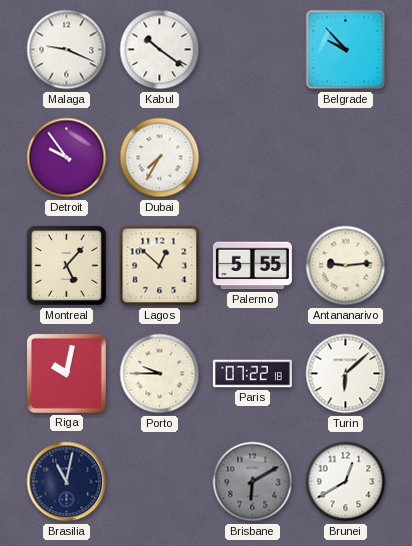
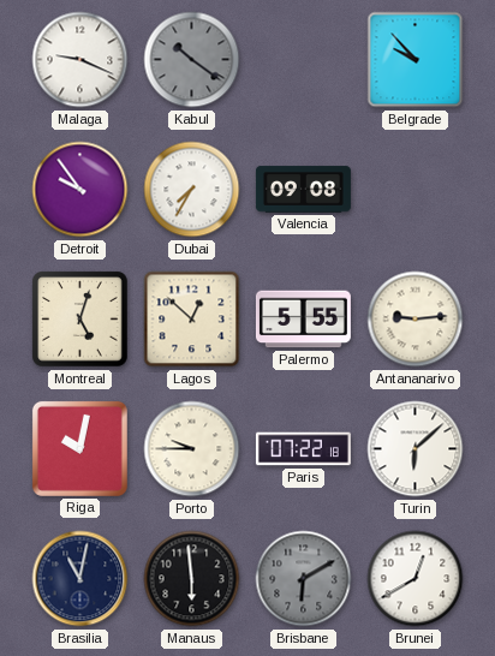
Kabul dial: white -> grey
Valencia: none -> 09:08
Montreal: 5:07 -> 5:03
Manaus: none -> 5:59
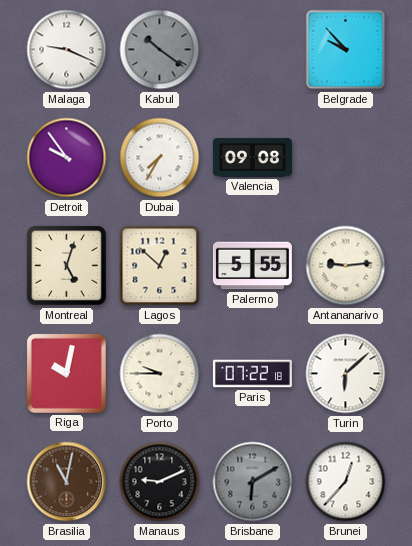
Brasilia dial: navy -> brown
Manaus: 5:59 -> 9:11
Brunei: 12:40 -> 12:37
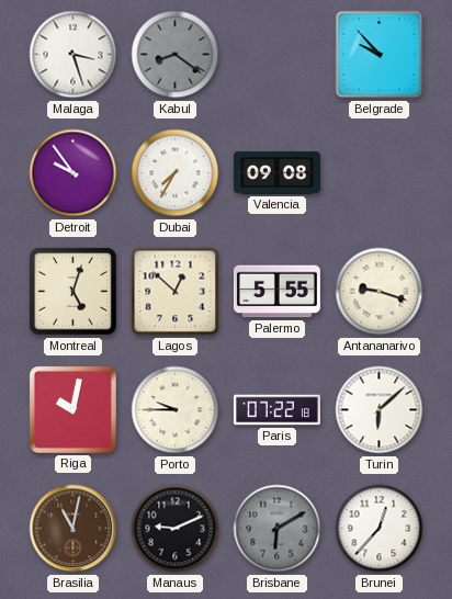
Malaga: 9:19 -> 3:27
Kabul: 10:21 -> 8:21
Antananarivo: 9:14 -> 9:18
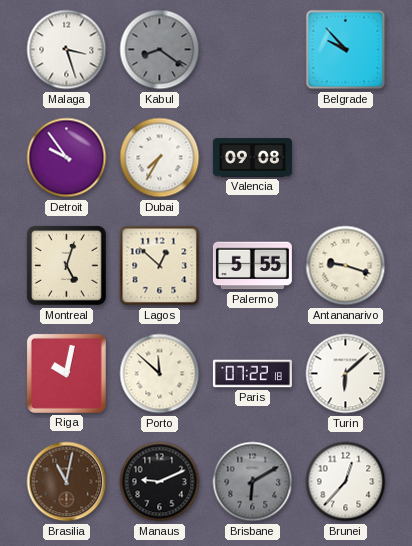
Porto: 9:45 -> 11:52
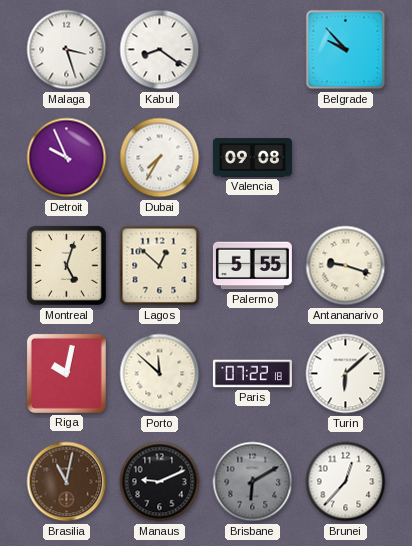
Kabul dial: grey -> white
Detroit: 9:54 -> 9:56
